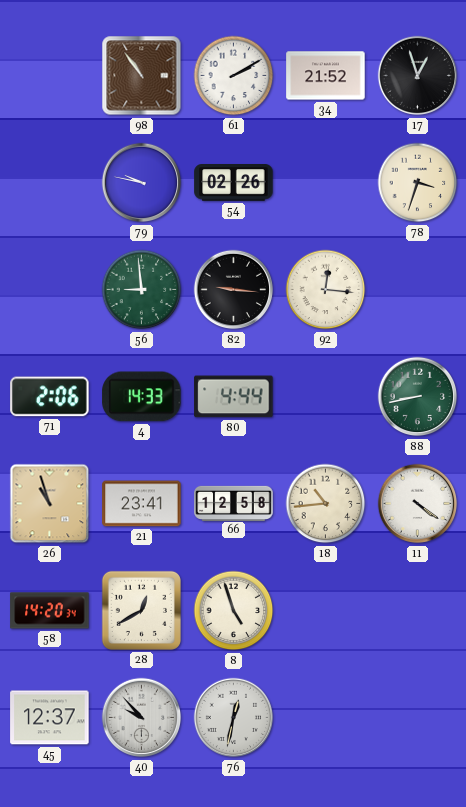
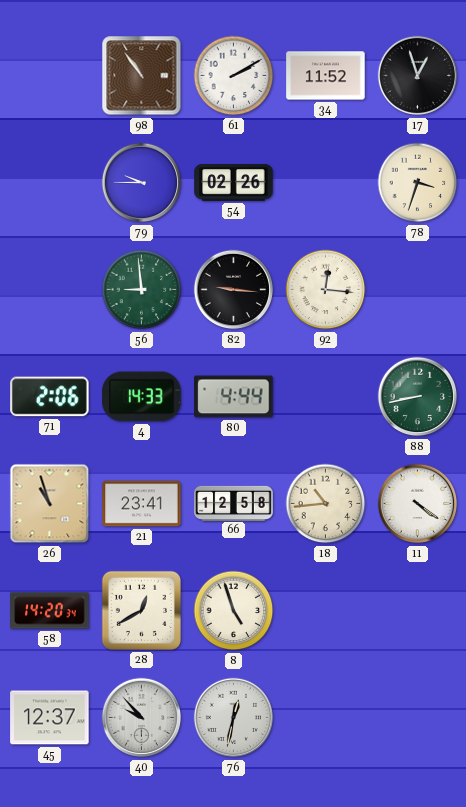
34: 21:52 -> 11:52
79: 9:47 -> 9:45
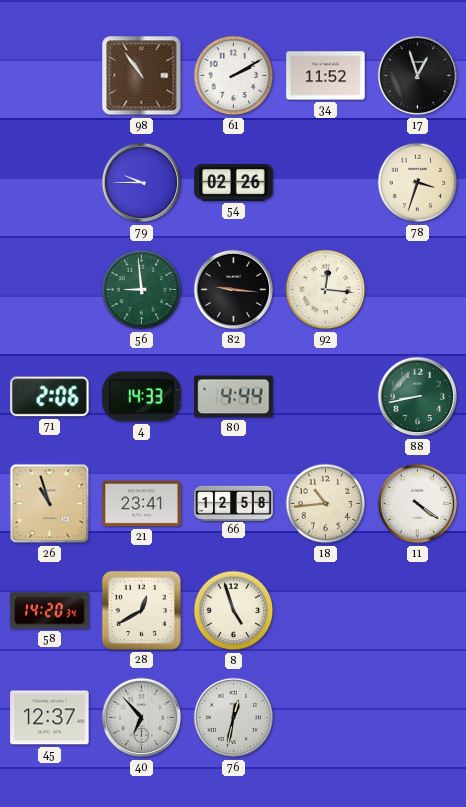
40: 9:53 -> 6:53
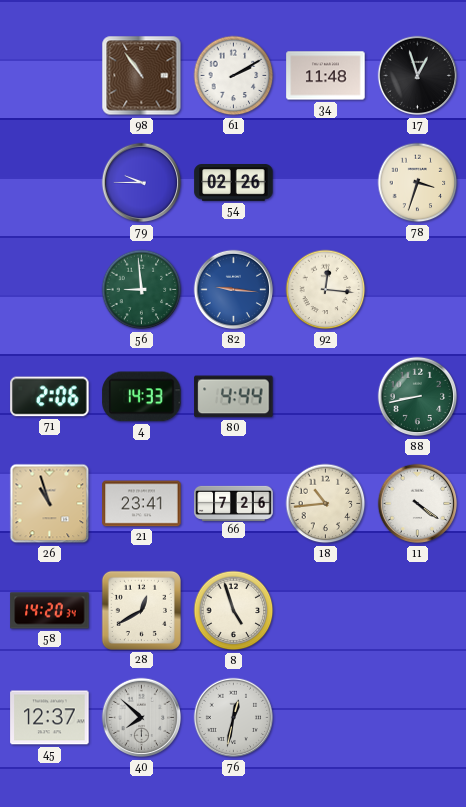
34: 11:52 -> 11:48
82 dial: black -> blue
66: 12:58 -> 7:26
40: 6:53 -> 7:52
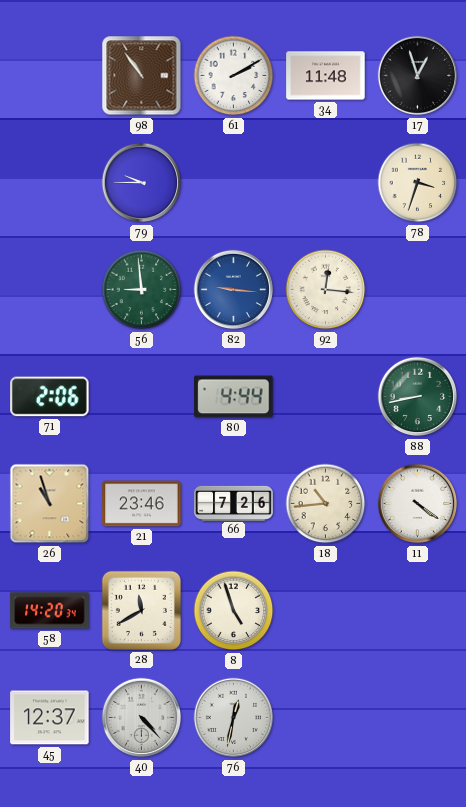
54: 02:26 -> none
4: 14:33 -> none
21: 23:41 -> 23:46
28: 12:40 -> 11:40
40: 7:52 -> 4:23
